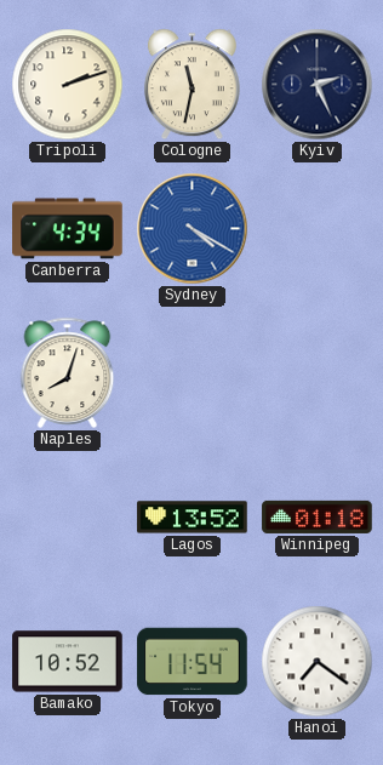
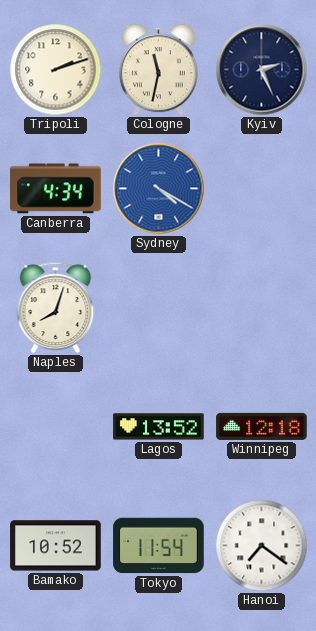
Winnipeg: 01:18 -> 12:18
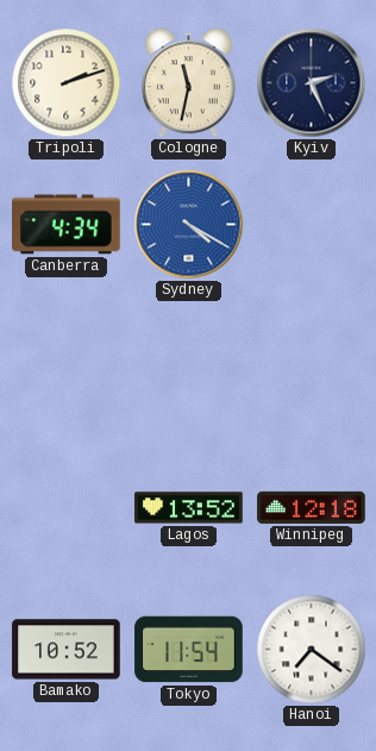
Naples: 8:03 -> none
